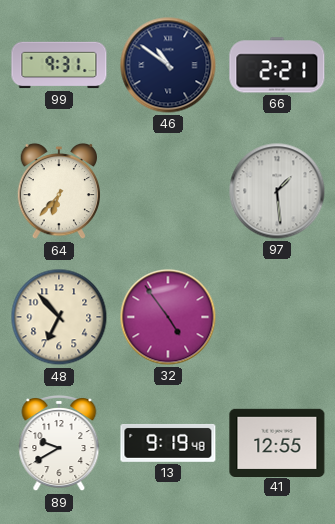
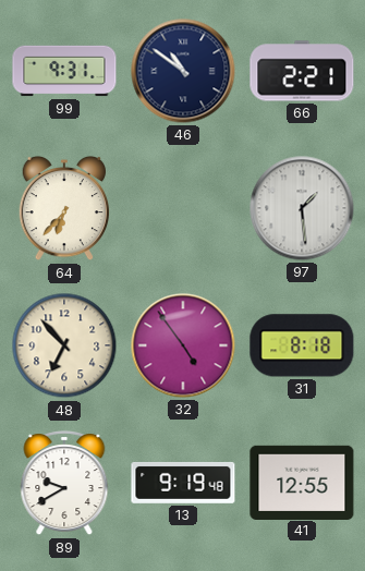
31: none -> 8:18
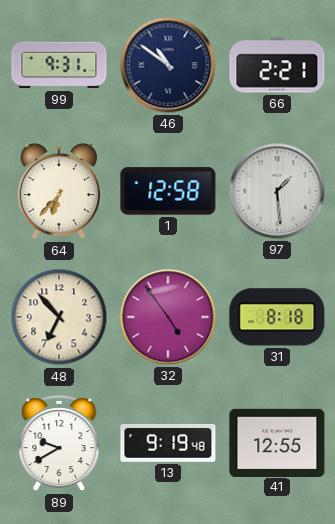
1: none -> 12:58
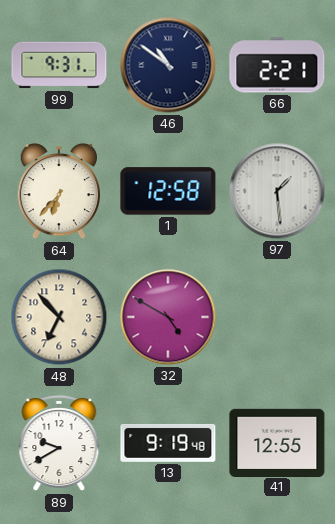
32: 4:54 -> 4:50
31: 8:18 -> none
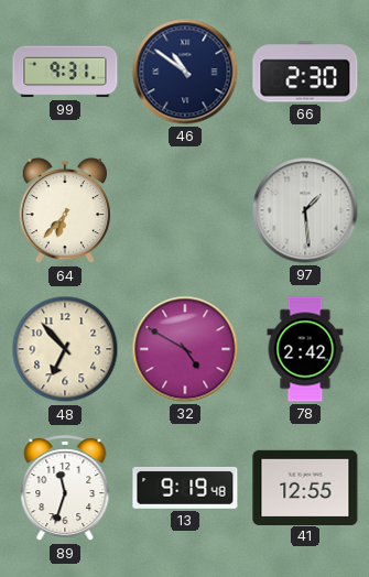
66: 2:21 -> 2:30
1: 12:58 -> none
78: none -> 2:42
89: 9:40 -> 11:33
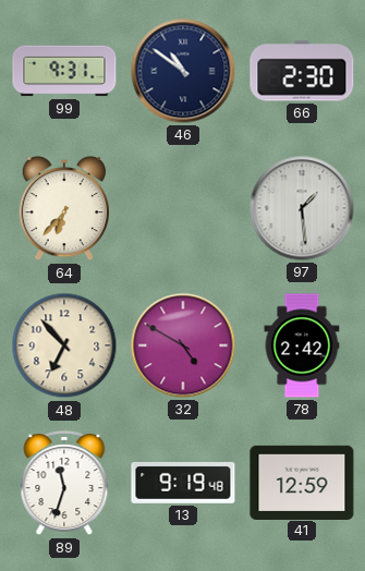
41: 12:55 -> 12:59
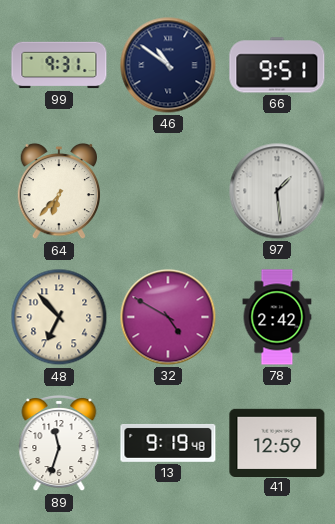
66: 2:30 -> 9:51
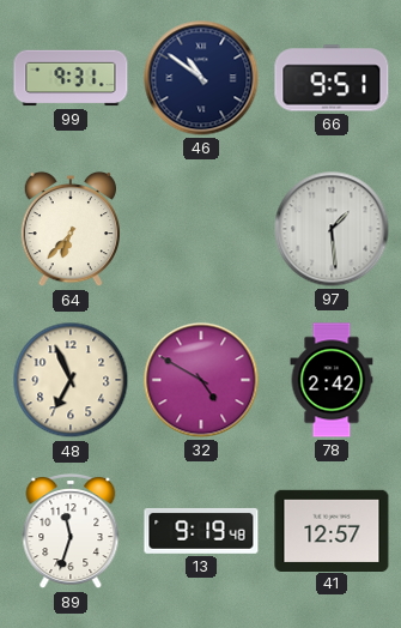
48: 6:53 -> 6:56
41: 12:59 -> 12:57
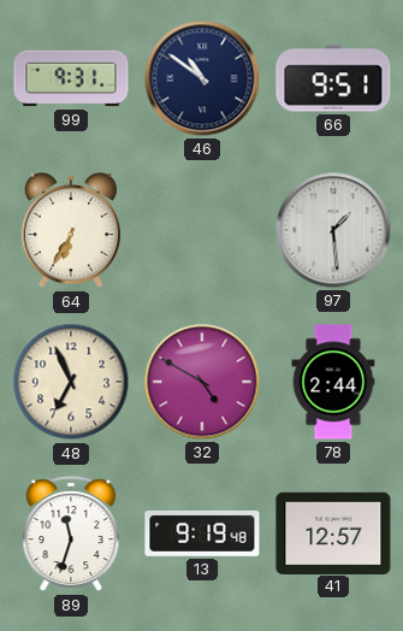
64: 6:37 -> 6:35
78: 2:42 -> 2:44
